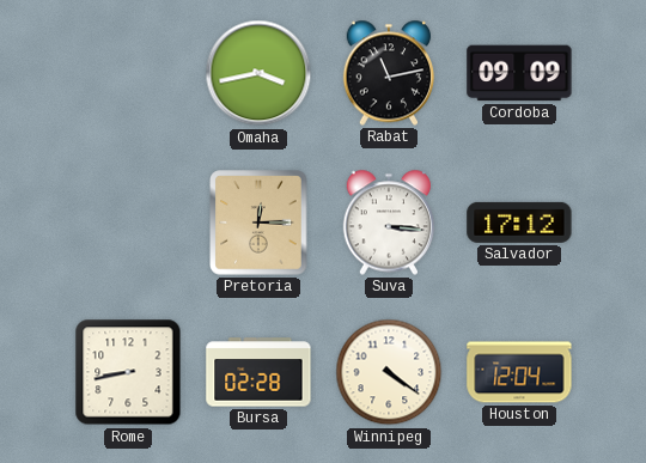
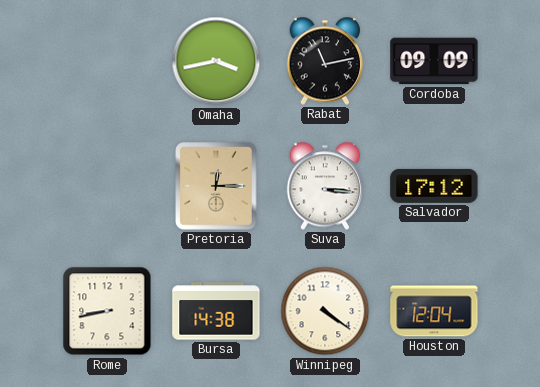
Bursa: 02:28 -> 14:38
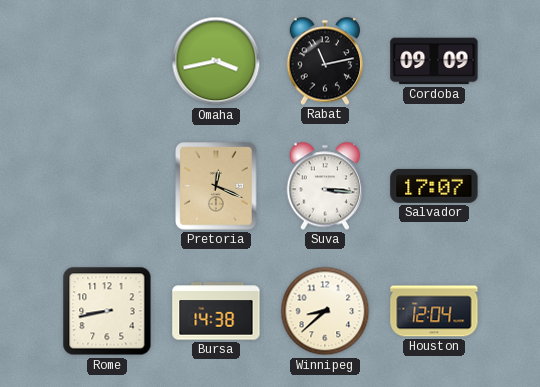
Pretoria: 12:15 -> 12:19
Salvador: 17:12 -> 17:07
Winnipeg: 4:21 -> 8:38
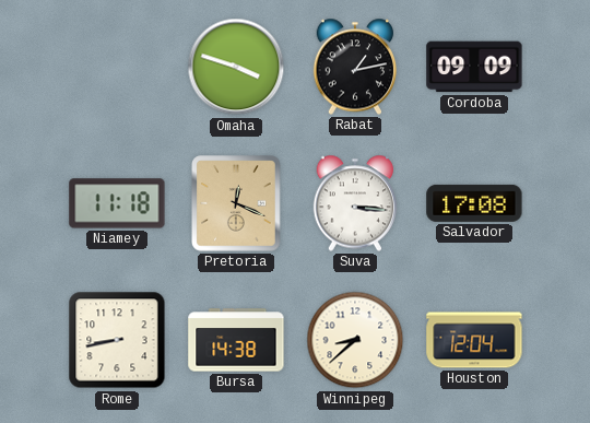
Omaha: 3:43 -> 3:48
Rabat: 11:13 -> 1:13
Niamey: none -> 11:18
Salvador: 17:07 -> 17:08
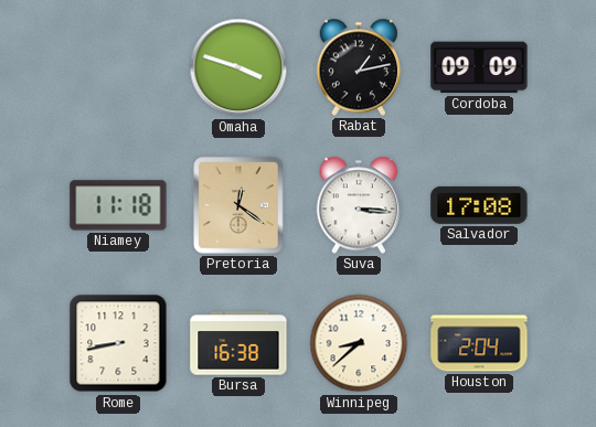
Pretoria: 12:19 -> 12:21
Bursa: 14:38 -> 16:38
Houston: 12:04 -> 2:04
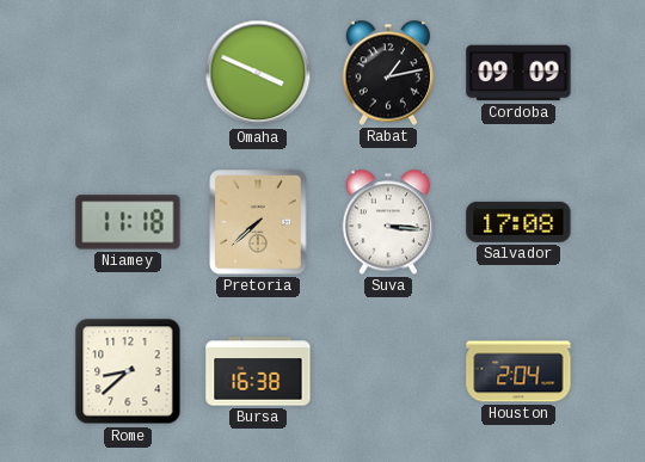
Omaha: 3:48 -> 3:49
Pretoria: 12:21 -> 7:38
Rome: 8:43 -> 8:38
Winnipeg: 8:38 -> none
